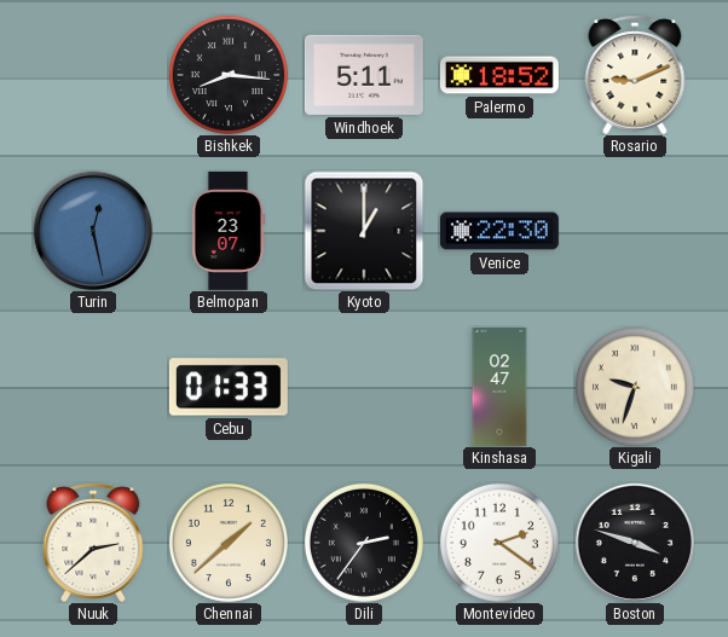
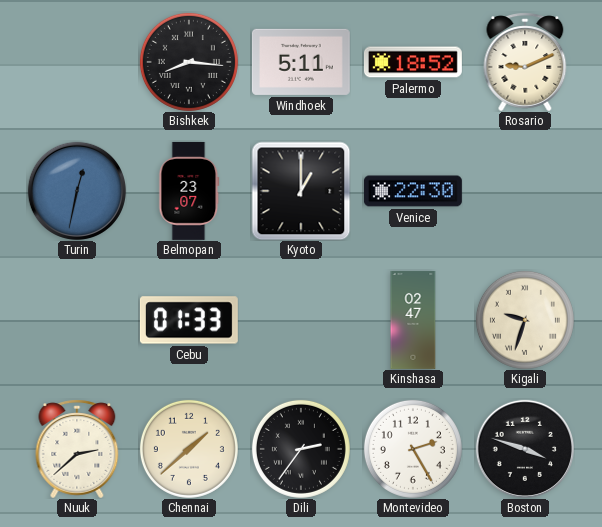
Turin: 12:28 -> 12:32
Montevideo: 2:21 -> 2:25
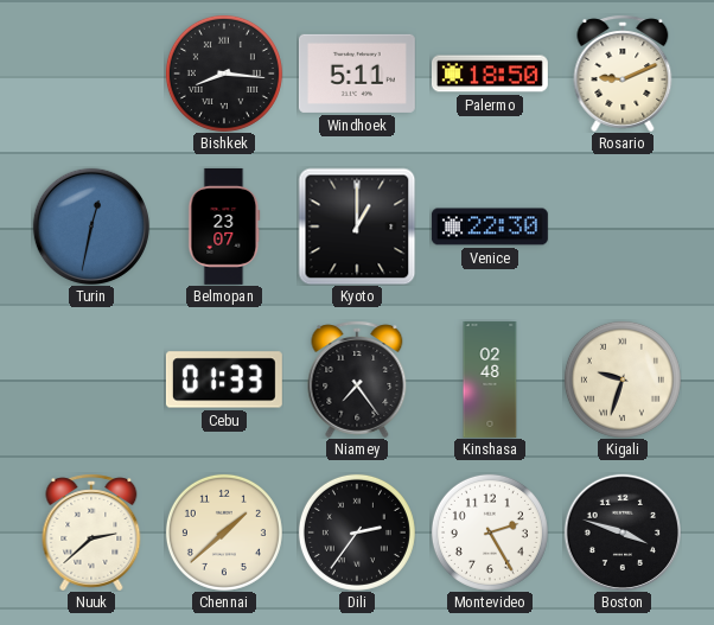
Palermo: 18:52 -> 18:50
Niamey: none -> 7:24
Kinshasa: 02:47 -> 02:48
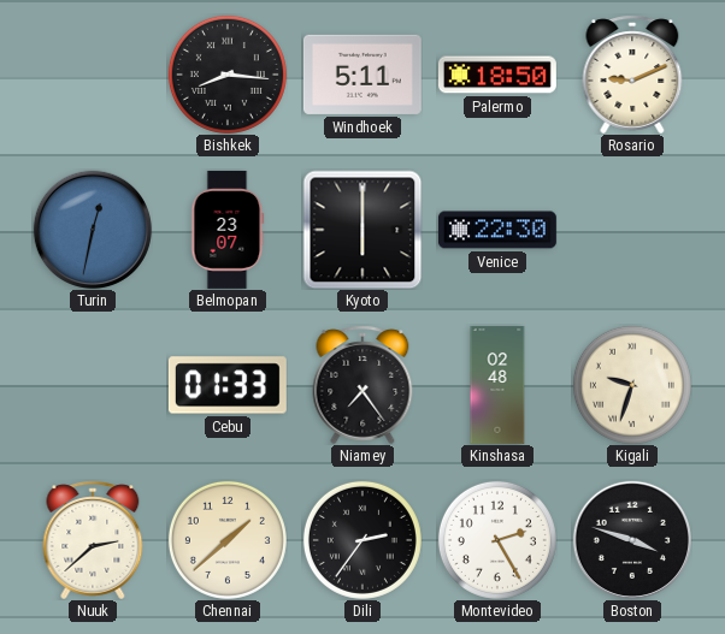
Kyoto: 1:00 -> 6:00
